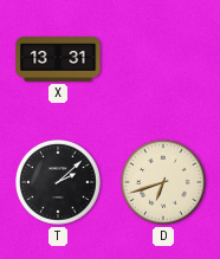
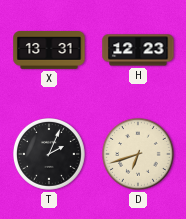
H: none -> 12:23
T: 2:08 -> 2:04
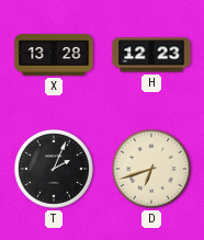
X: 13:31 -> 13:28
